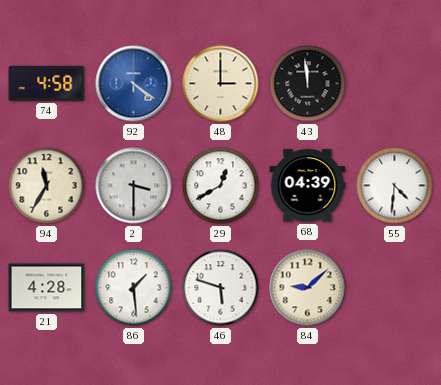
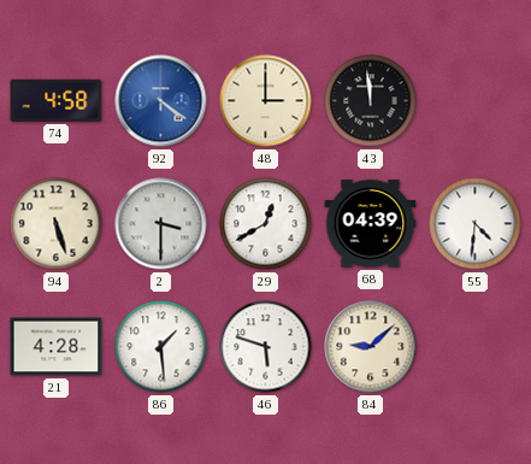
94: 11:35 -> 5:27
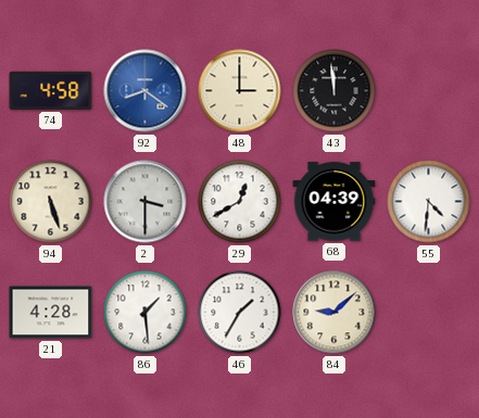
92: 4:21 -> 8:21
46: 5:48 -> 1:35
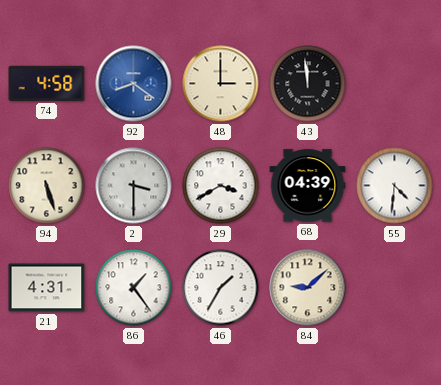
29: 12:40 -> 3:40
21: 4:28 -> 4:31
86: 1:29 -> 1:24
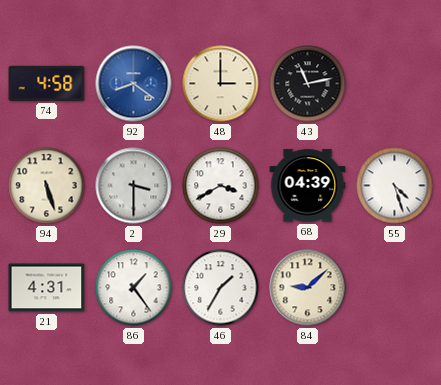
43: 11:59 -> 11:13
55: 4:31 -> 4:27
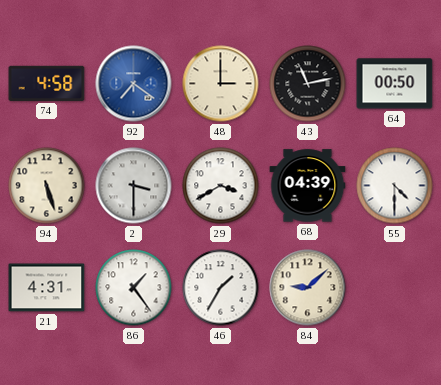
92: 8:21 -> 7:21
64: none -> 00:50
55: 4:27 -> 4:30
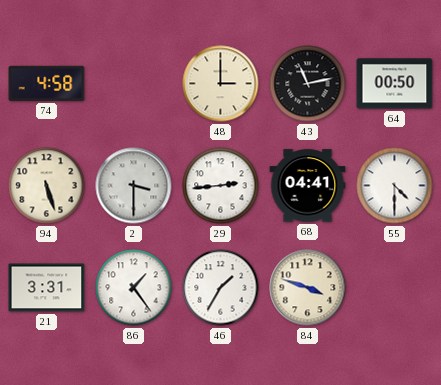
92: 7:21 -> none
29: 3:40 -> 2:44
68: 04:39 -> 04:41
21: 4:31 -> 3:31
84: 9:08 -> 3:48
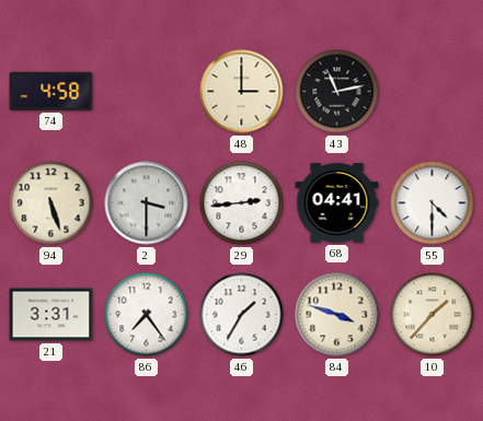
64: 00:50 -> none
86: 1:24 -> 7:24
10: none -> 1:37
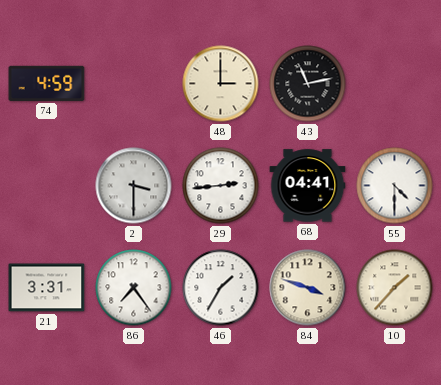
74: 4:58 -> 4:59
94: 5:27 -> none
